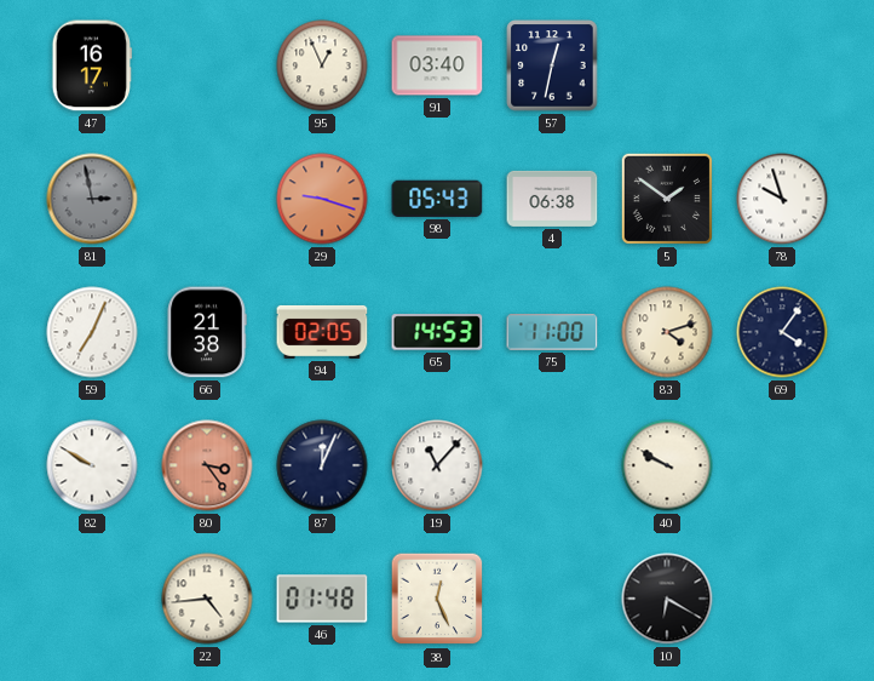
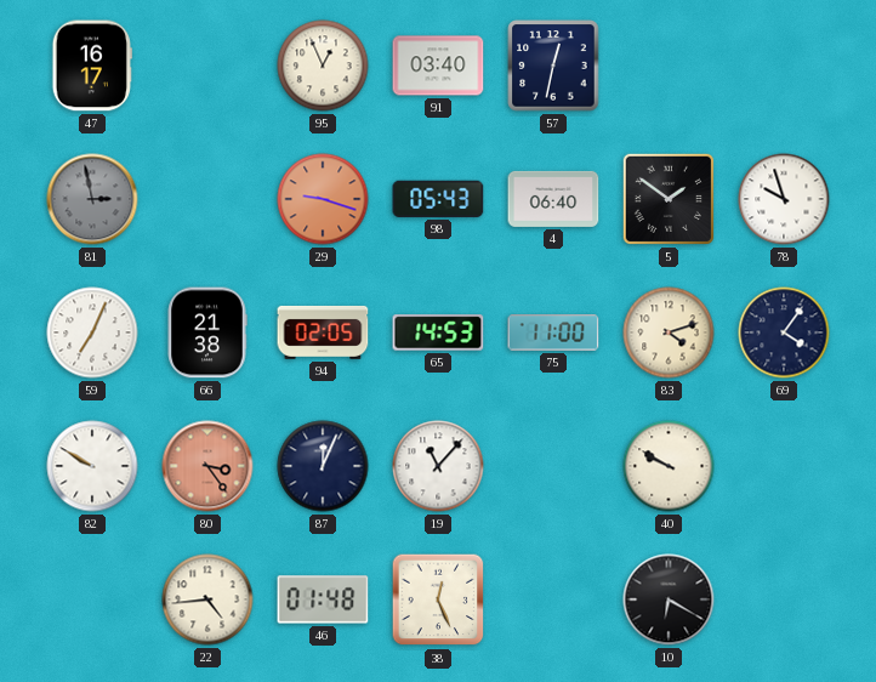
4: 06:38 -> 06:40
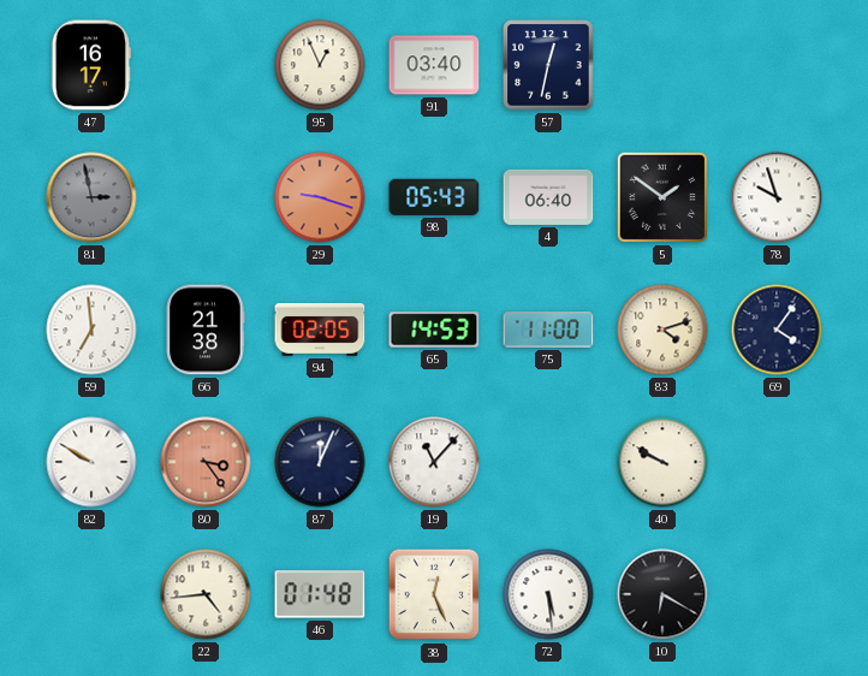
59: 7:04 -> 6:59
72: none -> 5:29
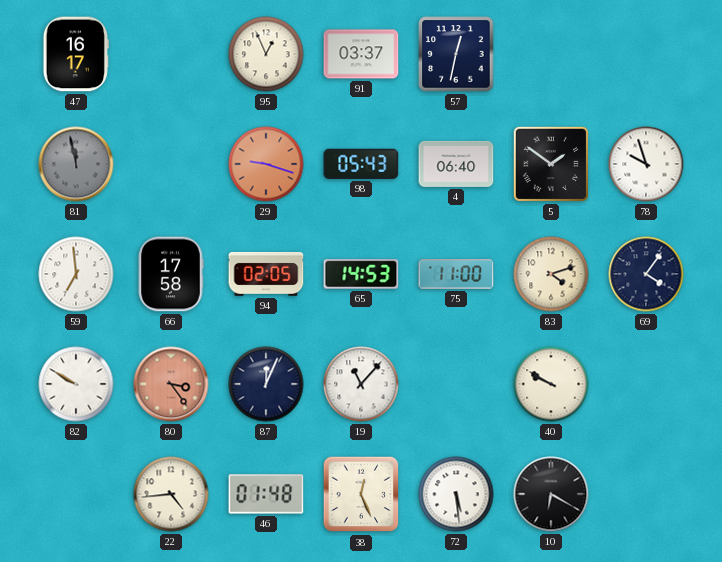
91: 03:40 -> 03:37
81: 2:58 -> 11:58
66: 21:38 -> 17:58
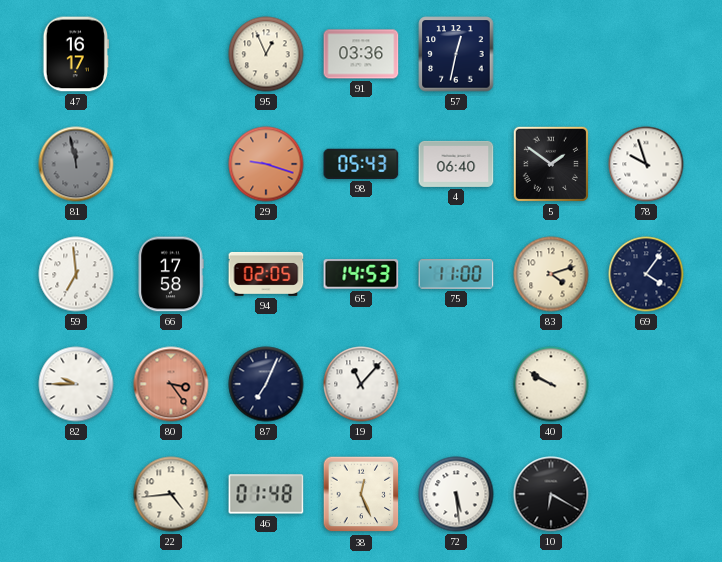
91: 03:37 -> 03:36
82: 9:50 -> 9:45
87: 12:04 -> 7:04
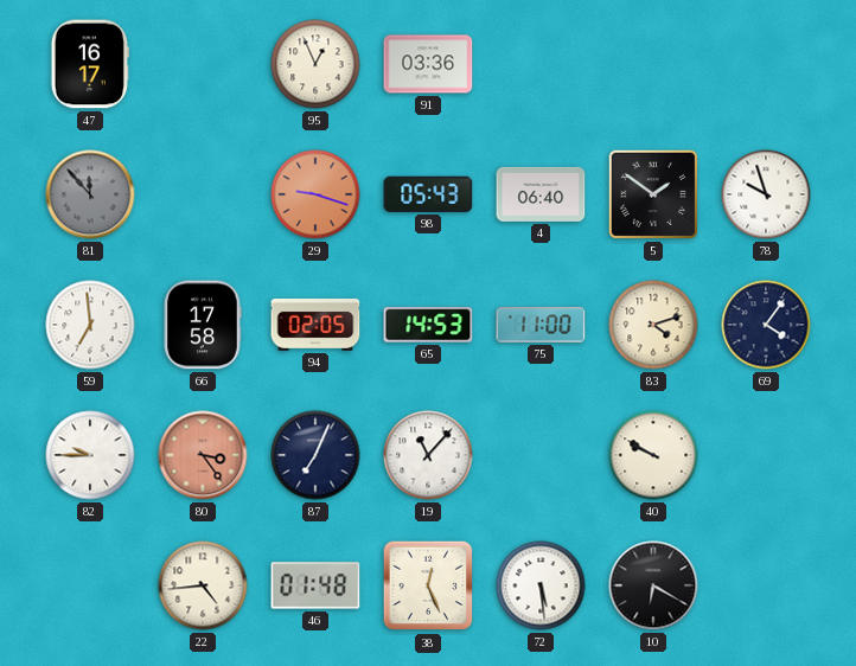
57: 12:32 -> none
81: 11:58 -> 11:53
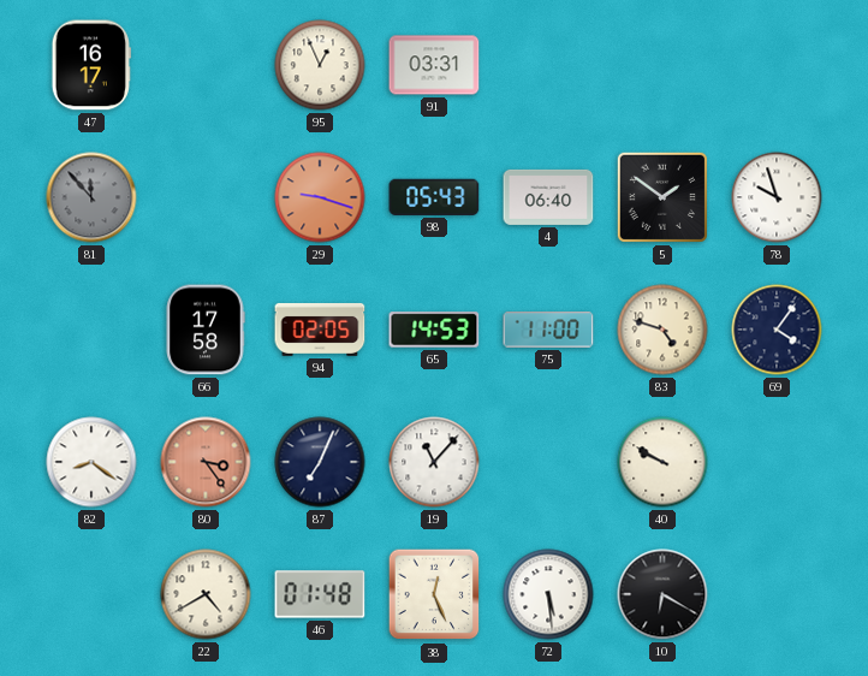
91: 03:36 -> 03:31
59: 6:59 -> none
83: 4:12 -> 4:48
82: 9:45 -> 8:21
22: 4:44 -> 4:40
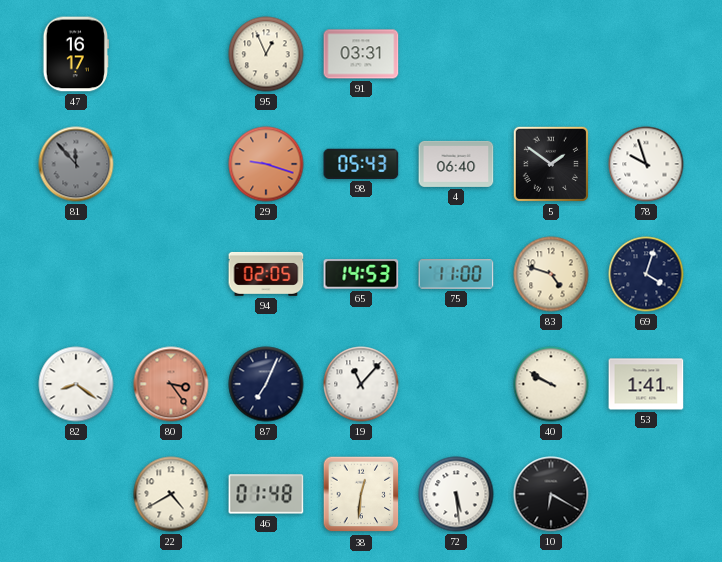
66: 17:58 -> none
69: 4:06 -> 4:03
53: none -> 1:41
38: 12:26 -> 12:31
